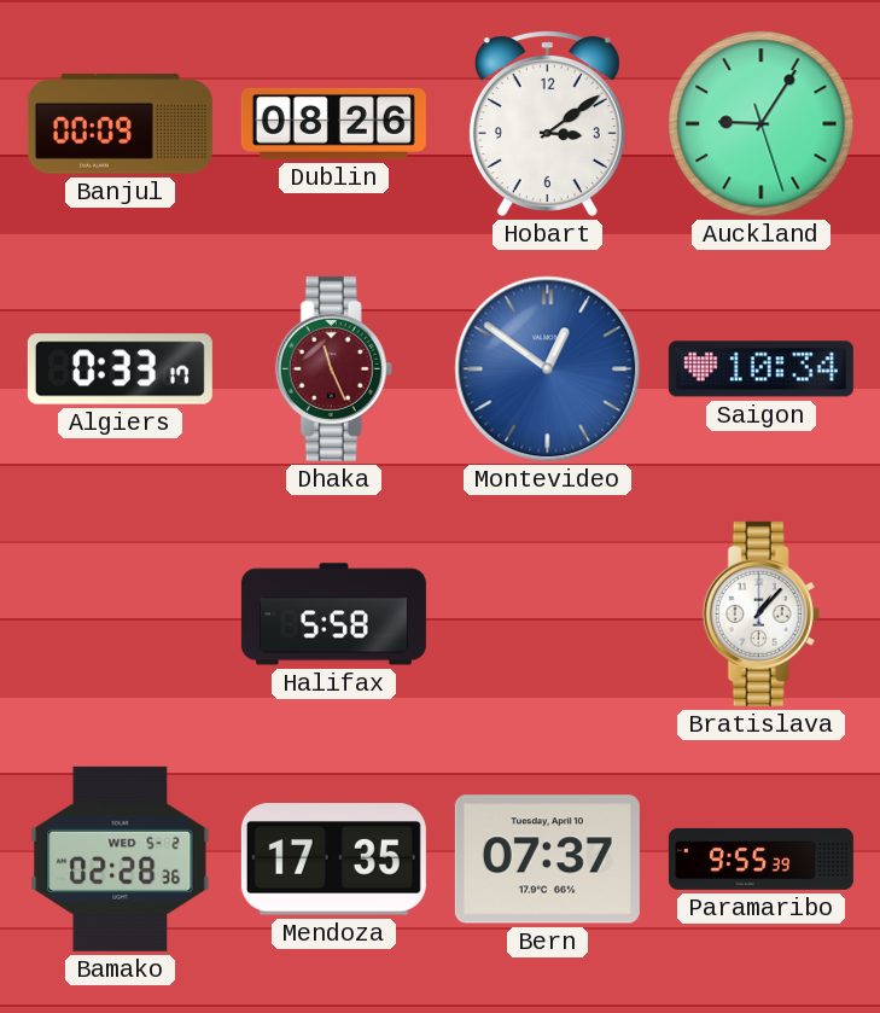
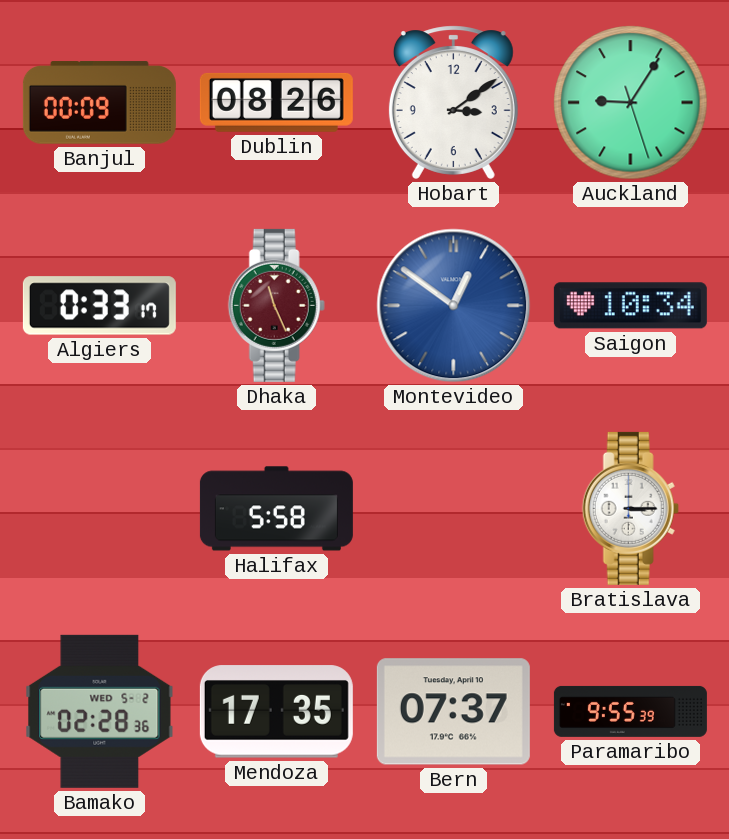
Bratislava: 1:07 -> 3:15
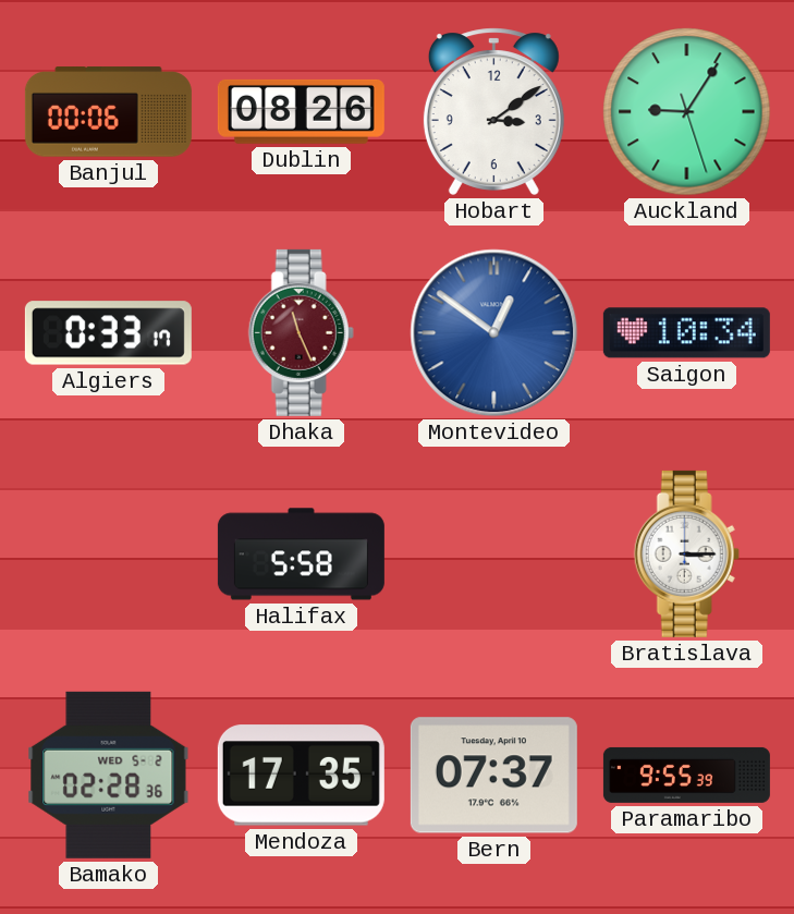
Banjul: 00:09 -> 00:06
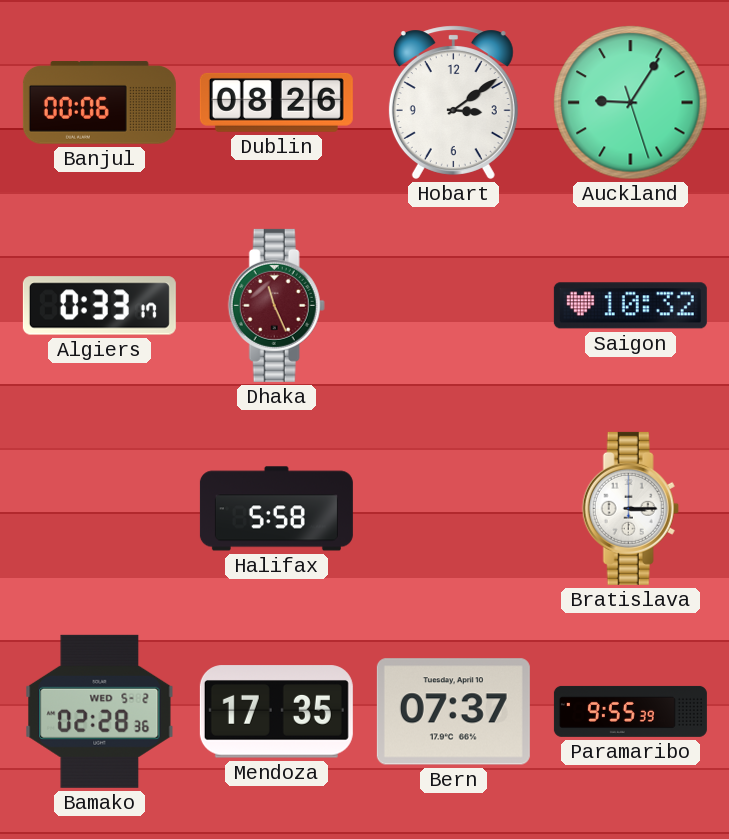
Montevideo: 12:51 -> none
Saigon: 10:34 -> 10:32
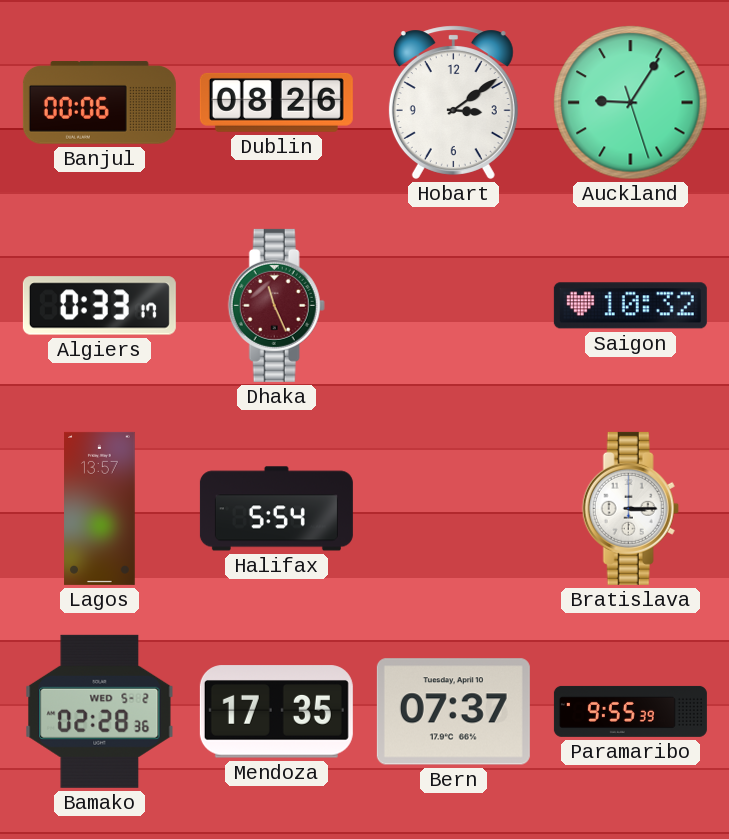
Lagos: none -> 13:57
Halifax: 5:58 -> 5:54
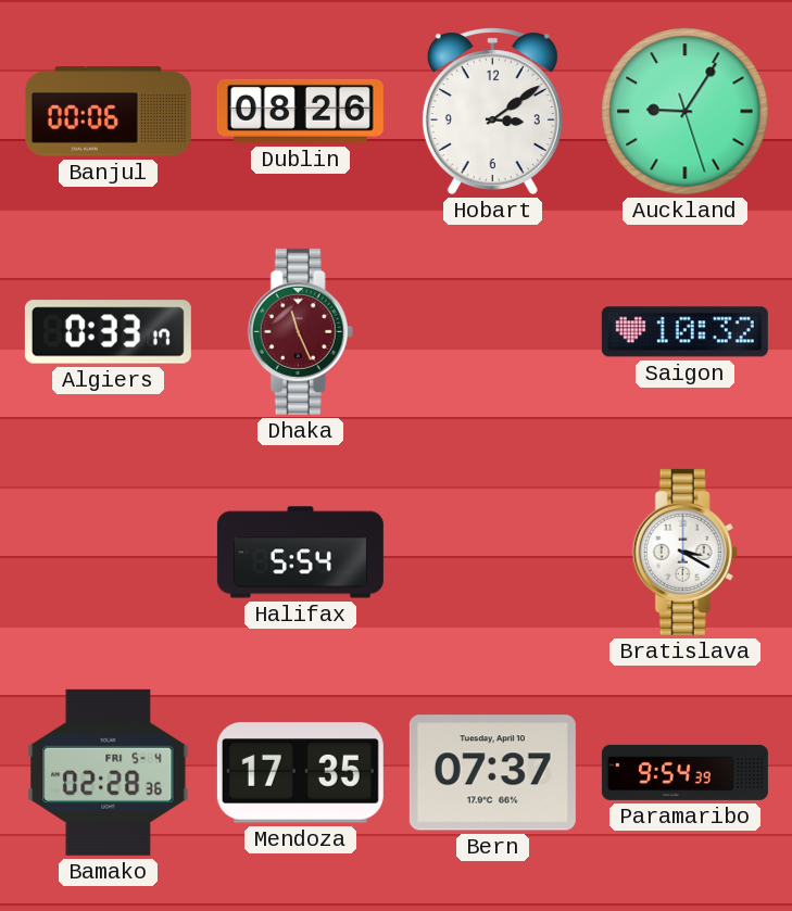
Lagos: 13:57 -> none
Bratislava: 3:15 -> 3:20
Bamako date: WED 5-2 -> FRI 5-4
Paramaribo: 9:55 -> 9:54
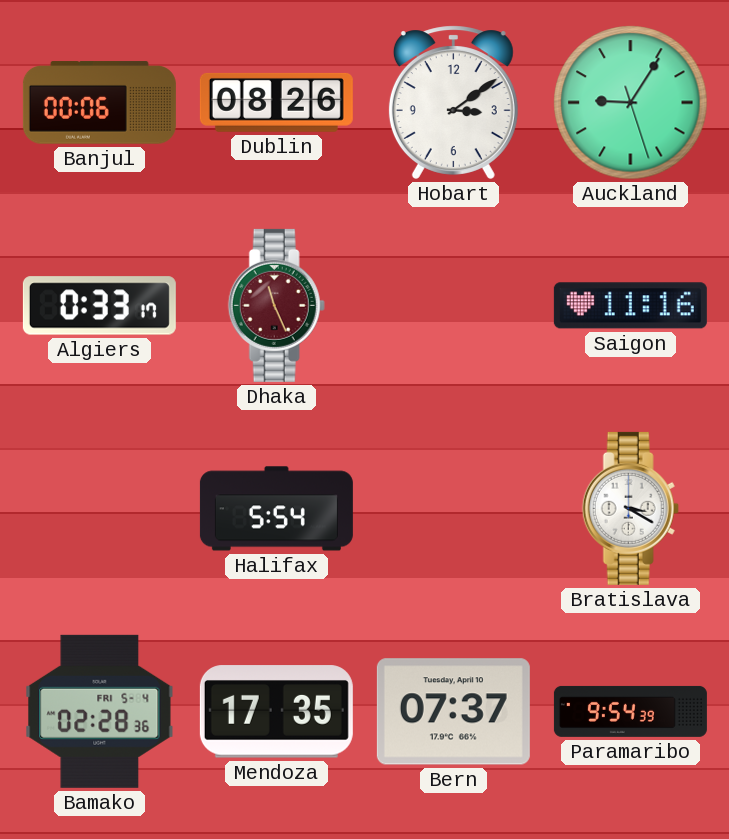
Saigon: 10:32 -> 11:16
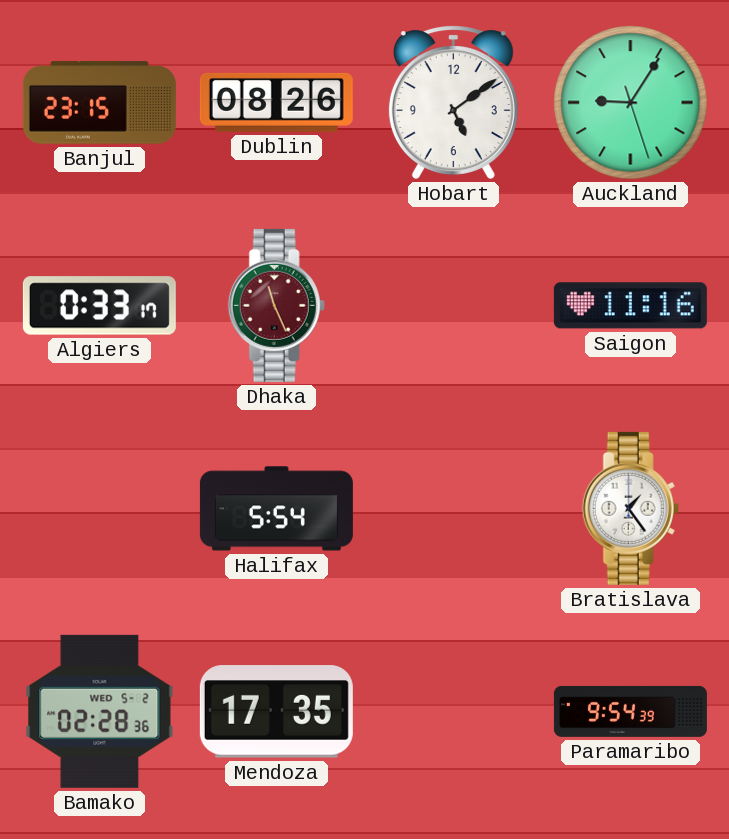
Banjul: 00:06 -> 23:15
Hobart: 3:09 -> 5:09
Bratislava: 3:20 -> 1:24
Bamako date: FRI 5-4 -> WED 5-2
Bern: 07:37 -> none
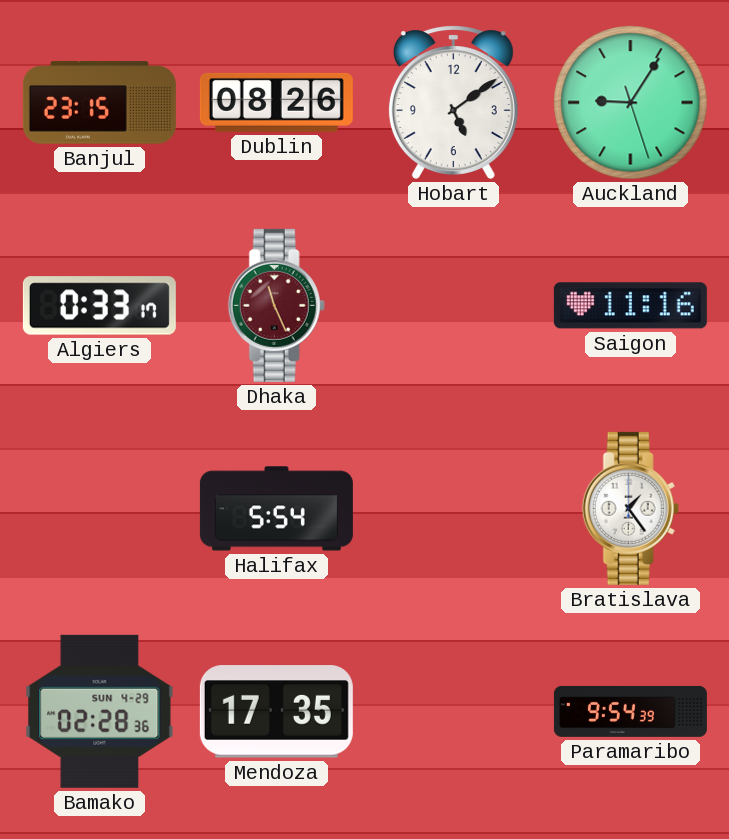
Bamako date: WED 5-2 -> SUN 4-29
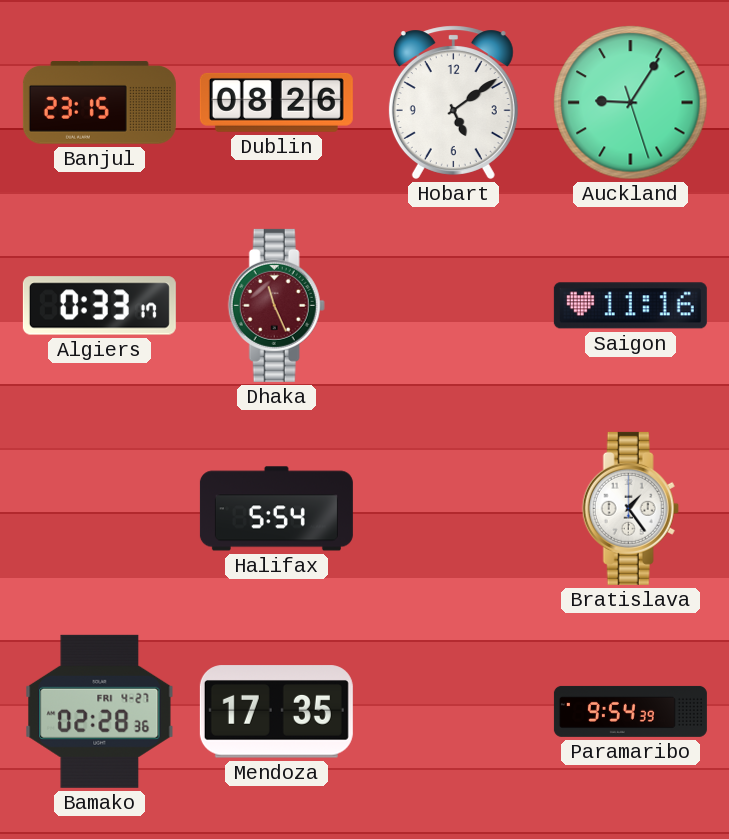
Bamako date: SUN 4-29 -> FRI 4-27
